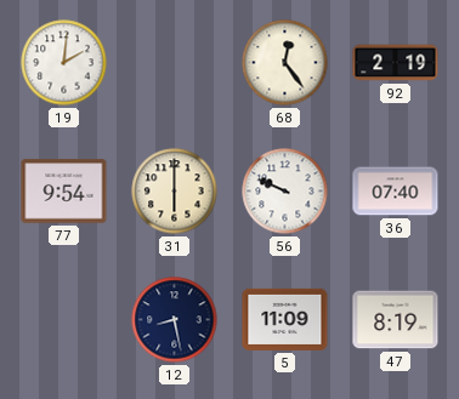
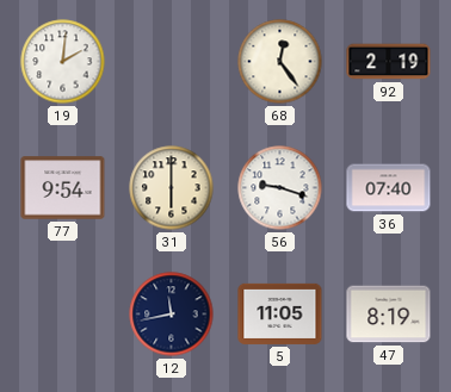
56: 9:49 -> 9:18
12: 8:28 -> 11:43
5: 11:09 -> 11:05
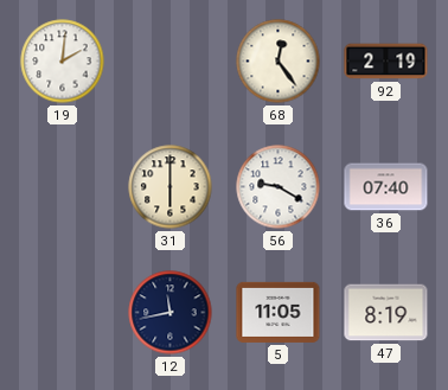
77: 9:54 -> none
56: 9:18 -> 9:20
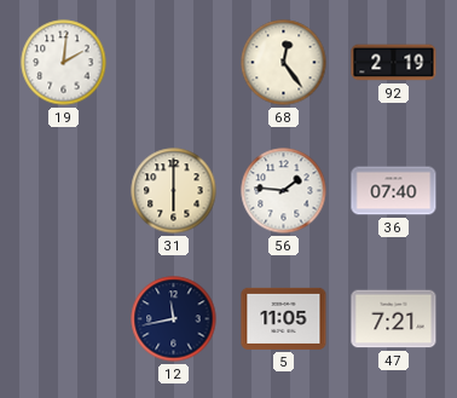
56: 9:20 -> 1:46
47: 8:19 -> 7:21
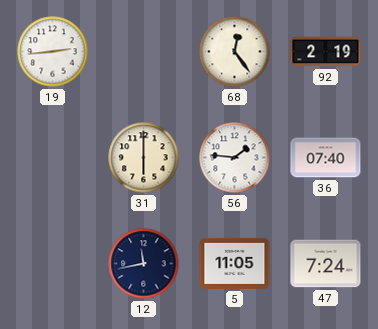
19: 2:01 -> 2:44
47: 7:21 -> 7:24
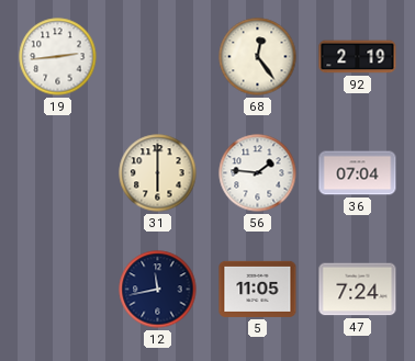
36: 07:40 -> 07:04
